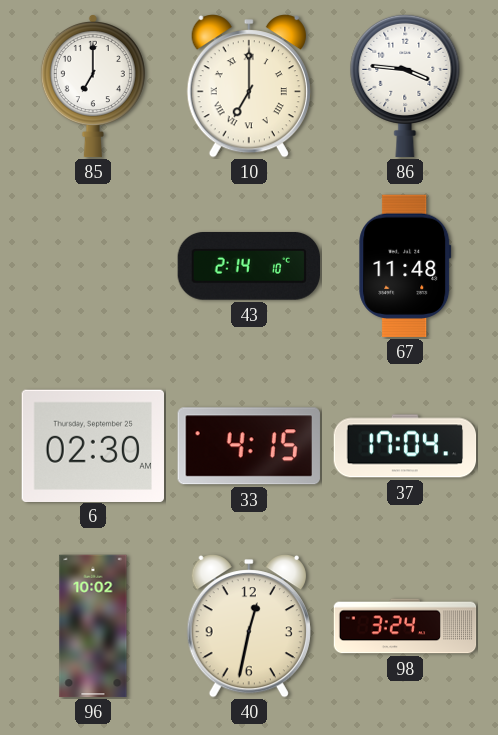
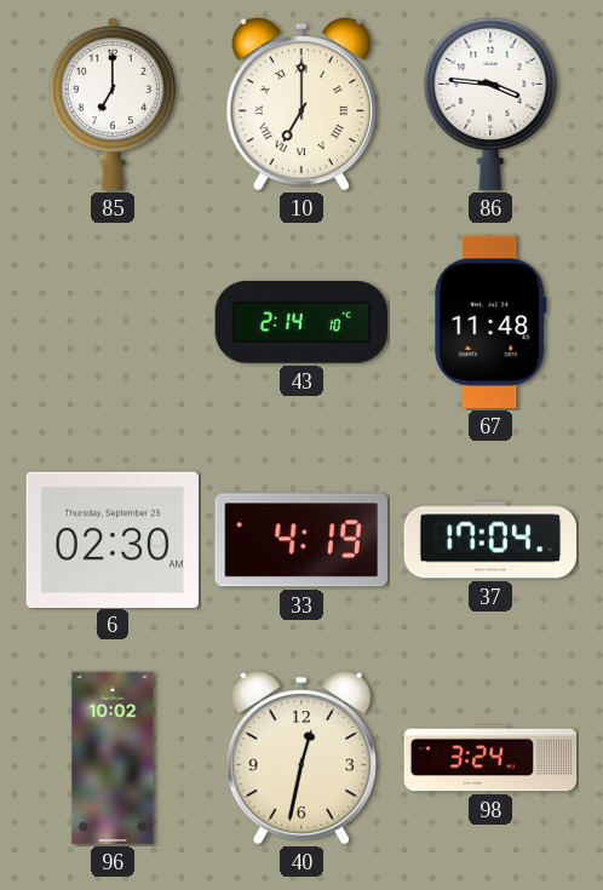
33: 4:15 -> 4:19
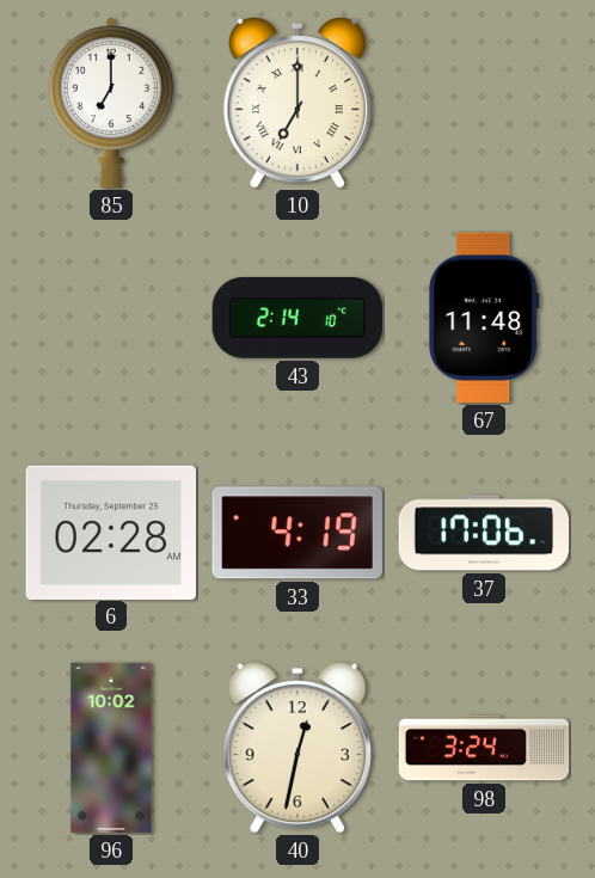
86: 3:46 -> none
6: 02:30 -> 02:28
37: 17:04 -> 17:06
